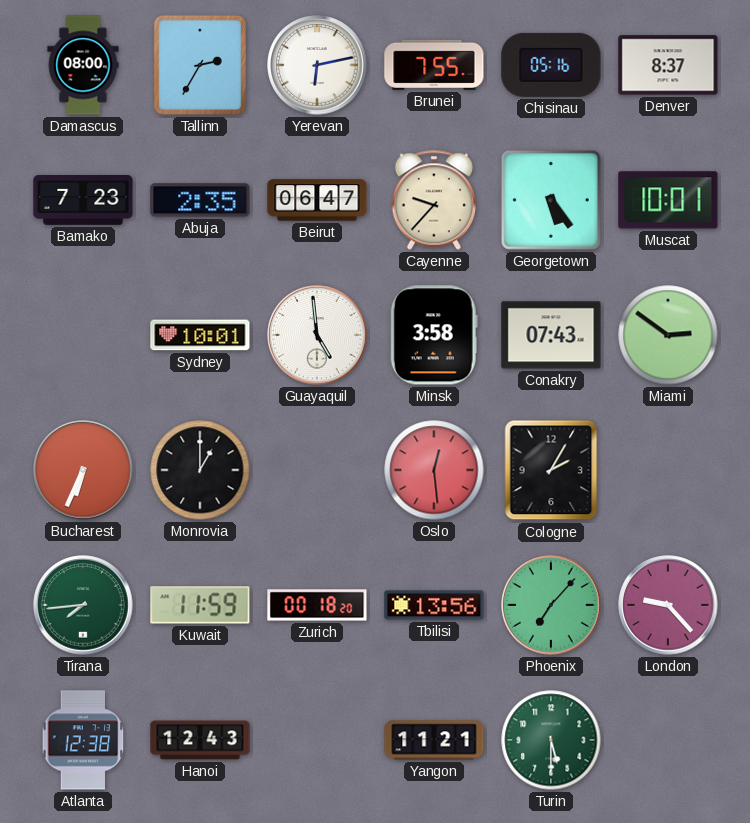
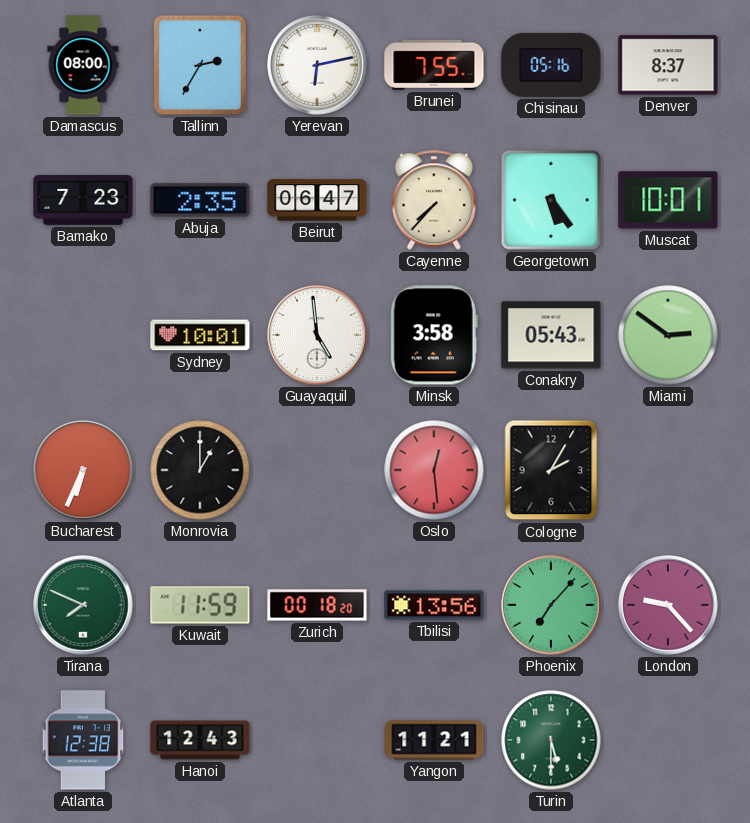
Cayenne: 9:37 -> 7:37
Conakry: 07:43 -> 05:43
Tirana: 7:44 -> 7:49
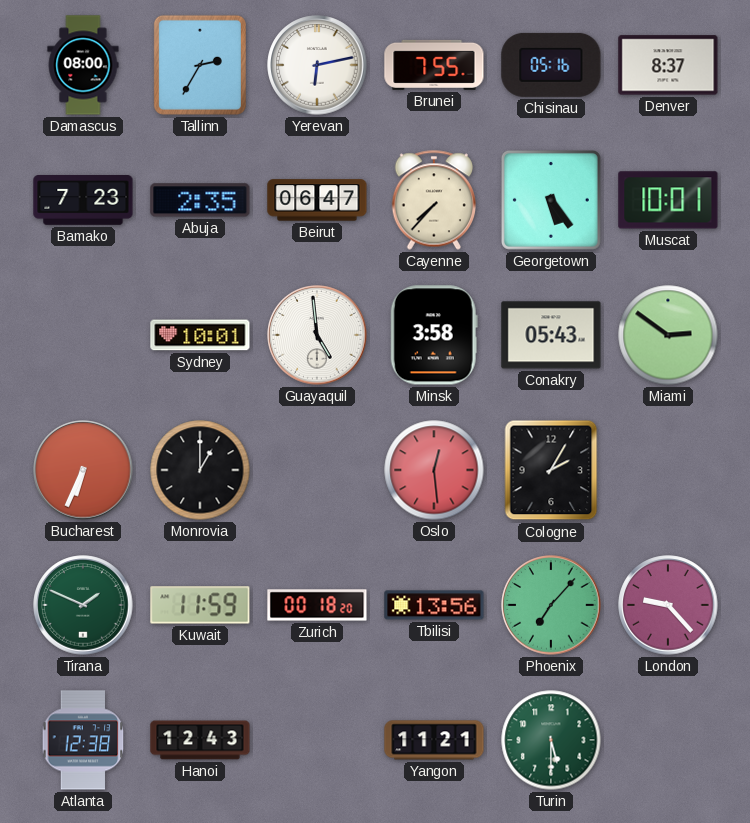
Tirana: 7:49 -> 1:49
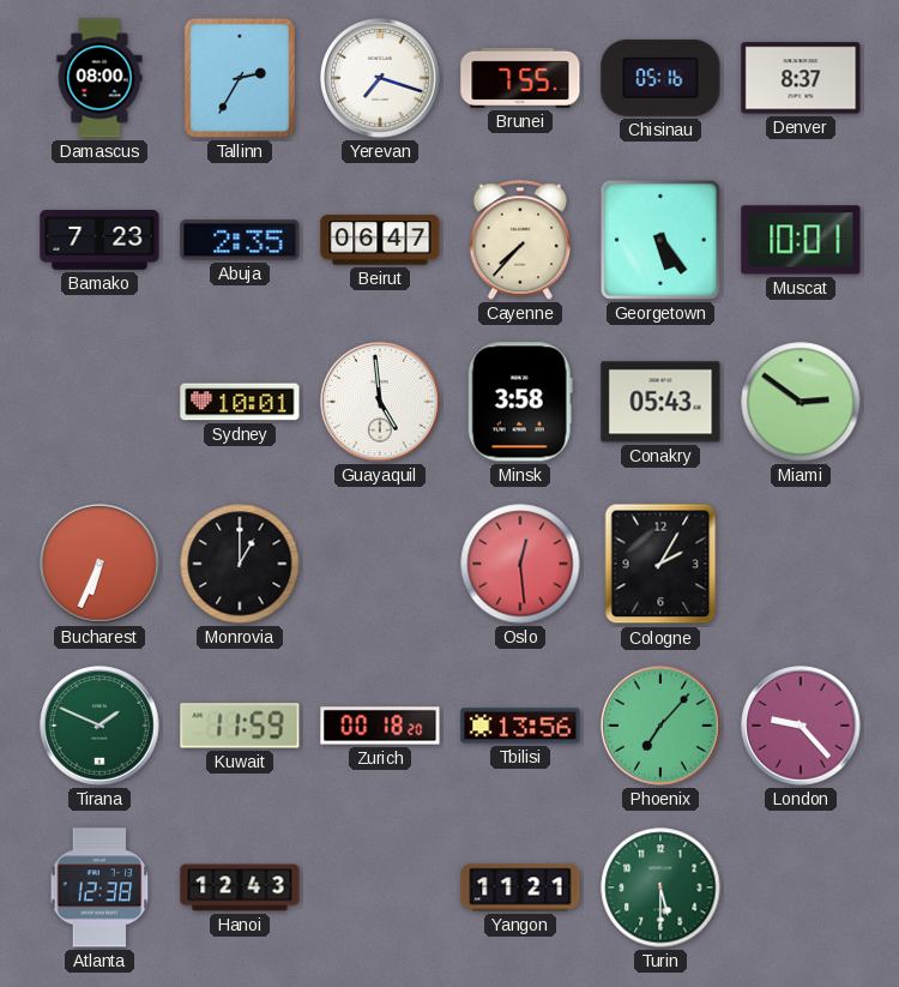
Yerevan: 6:13 -> 7:18
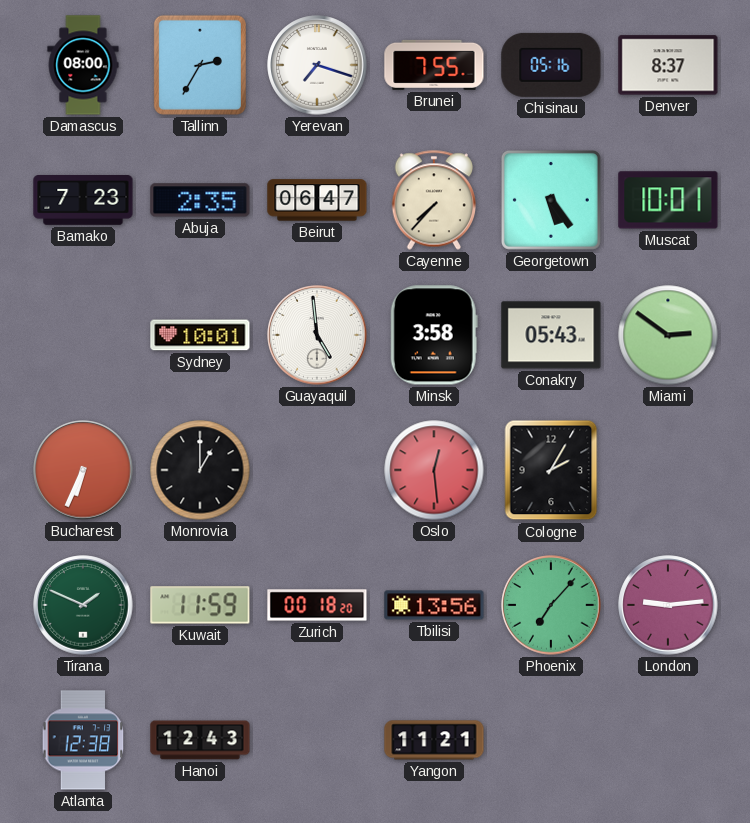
London: 9:23 -> 9:14
Turin: 5:30 -> none
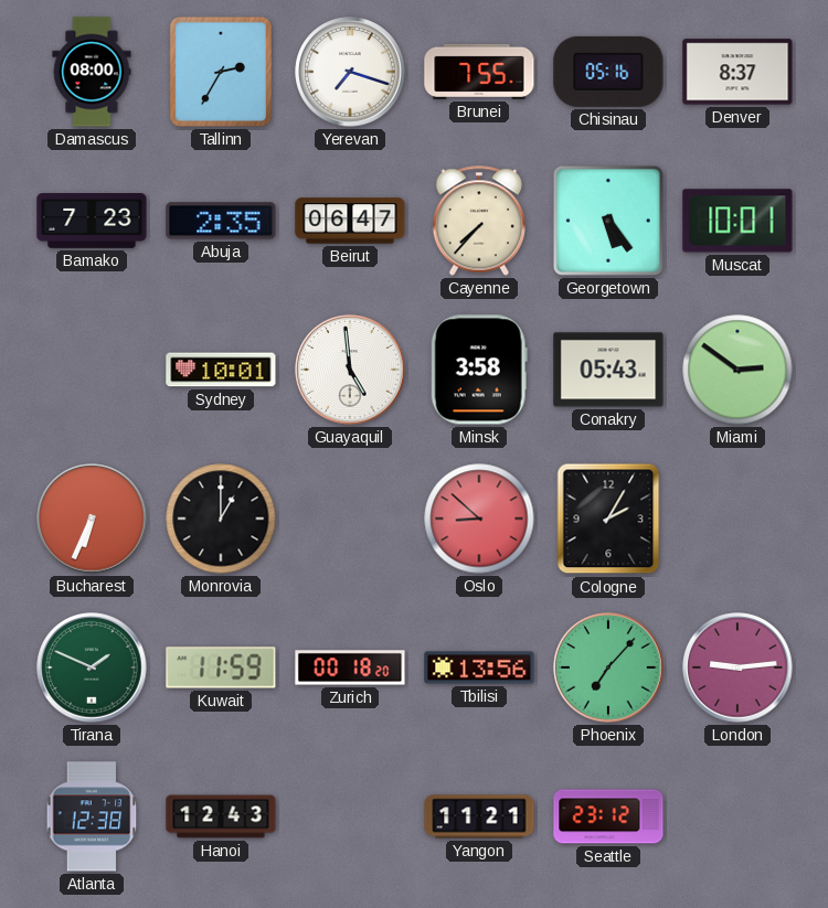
Oslo: 12:29 -> 8:52
Seattle: none -> 23:12
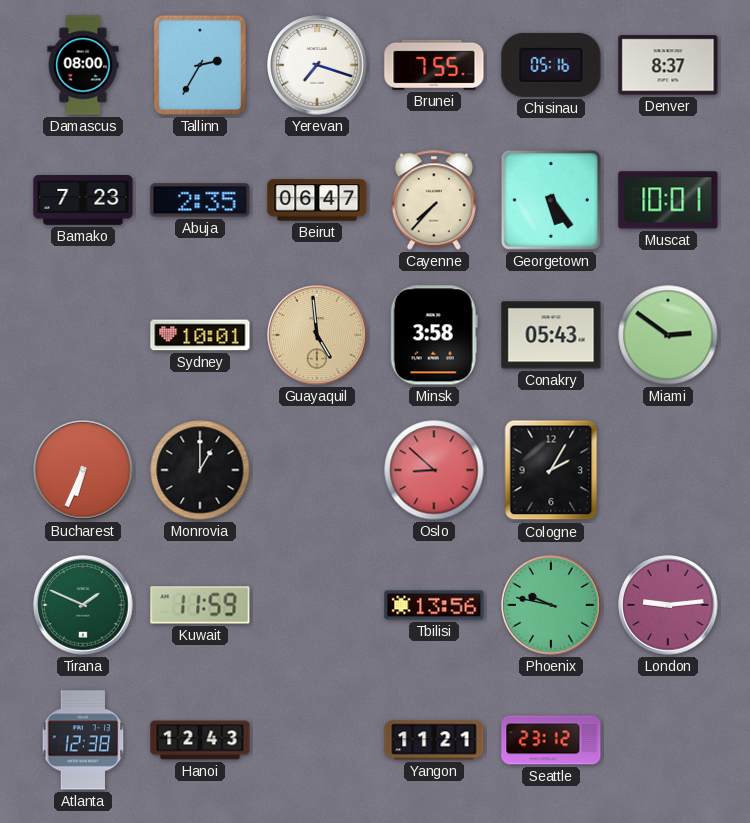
Guayaquil dial: white -> champagne
Zurich: 00:18 -> none
Phoenix: 7:07 -> 9:47
